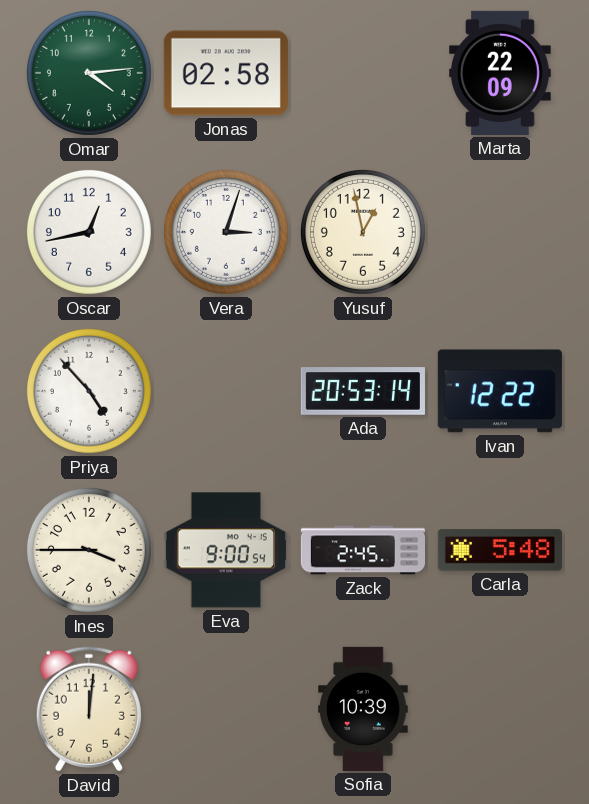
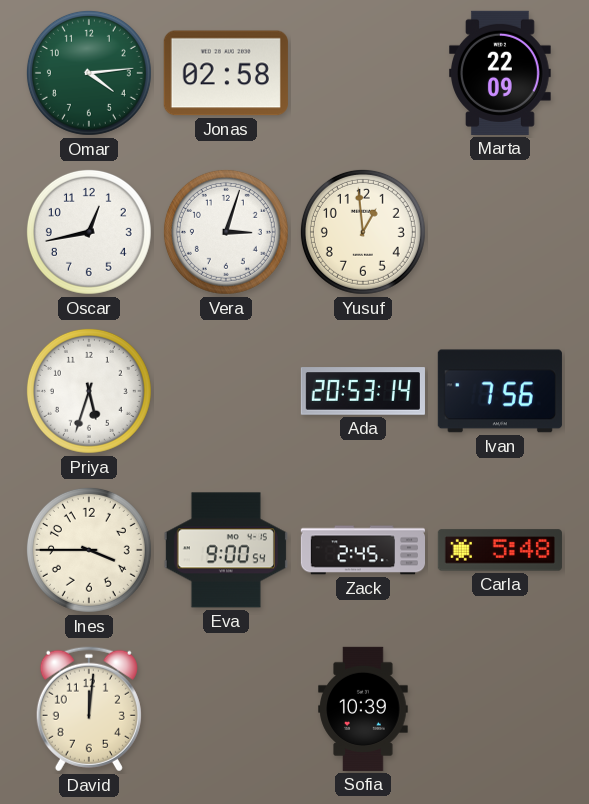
Yusuf: 12:58 -> 12:59
Priya: 4:53 -> 5:33
Ivan: 12:22 -> 7:56
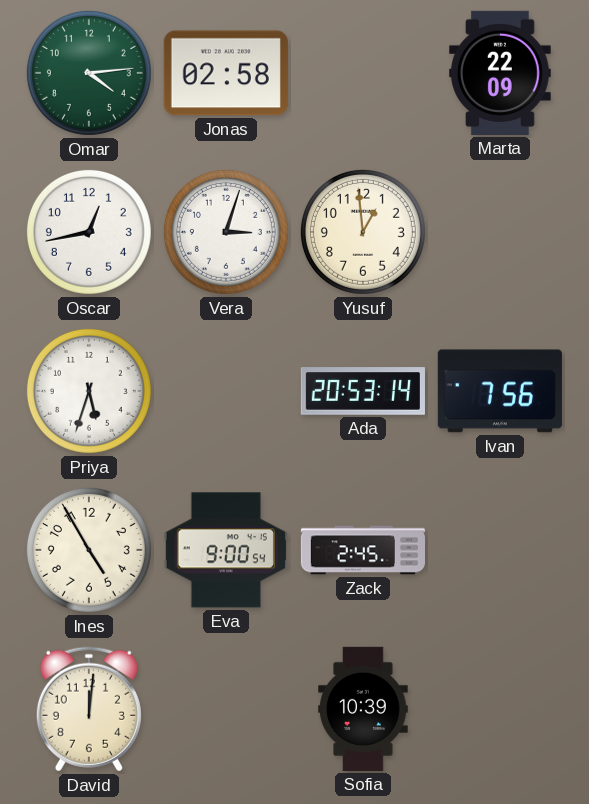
Ines: 3:45 -> 4:55
Carla: 5:48 -> none
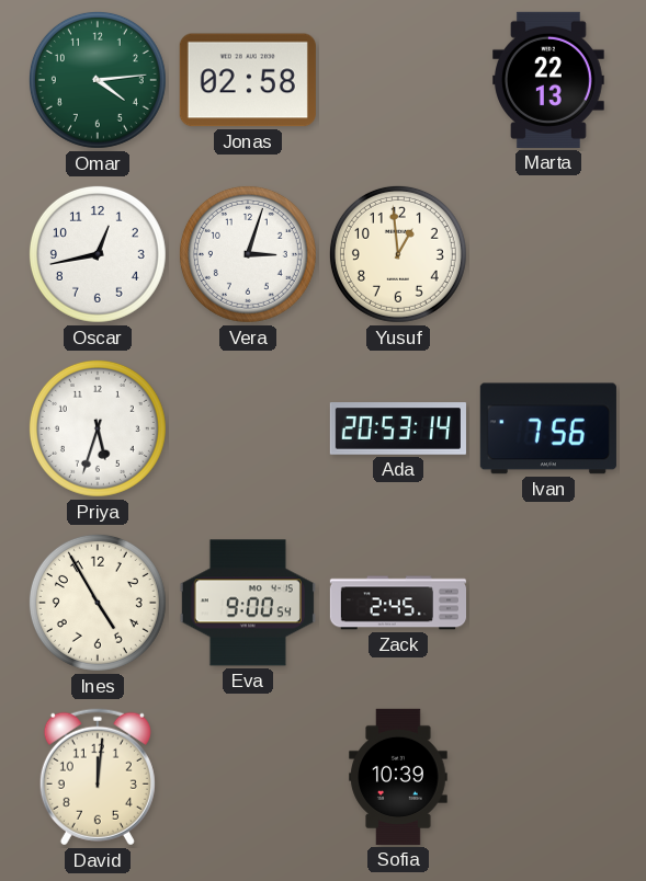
Marta: 22:09 -> 22:13
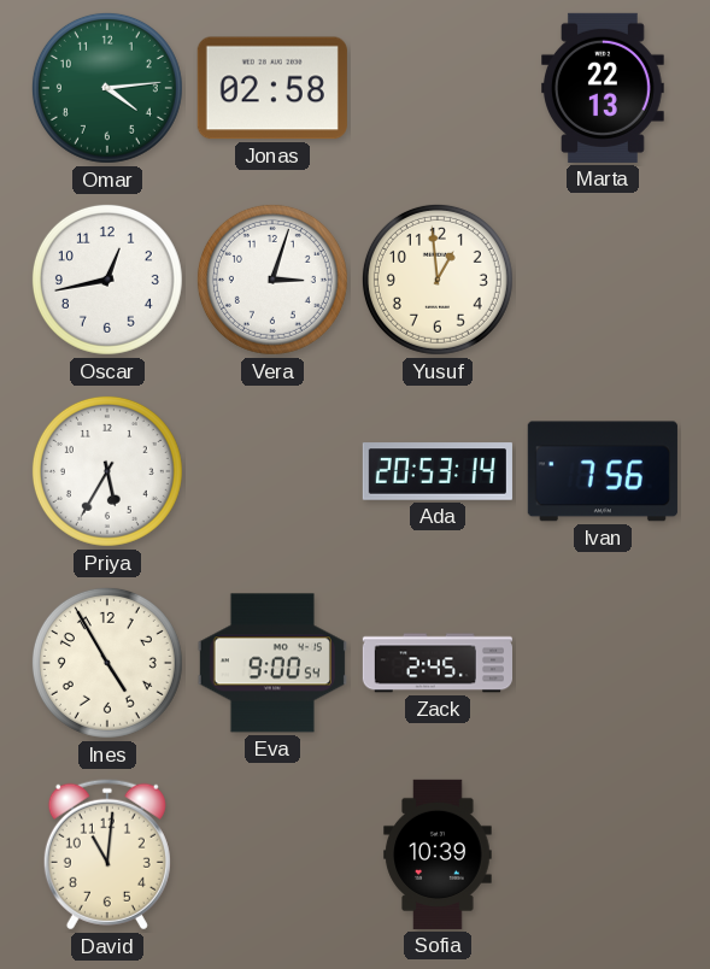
Priya: 5:33 -> 5:35
David: 12:01 -> 11:01
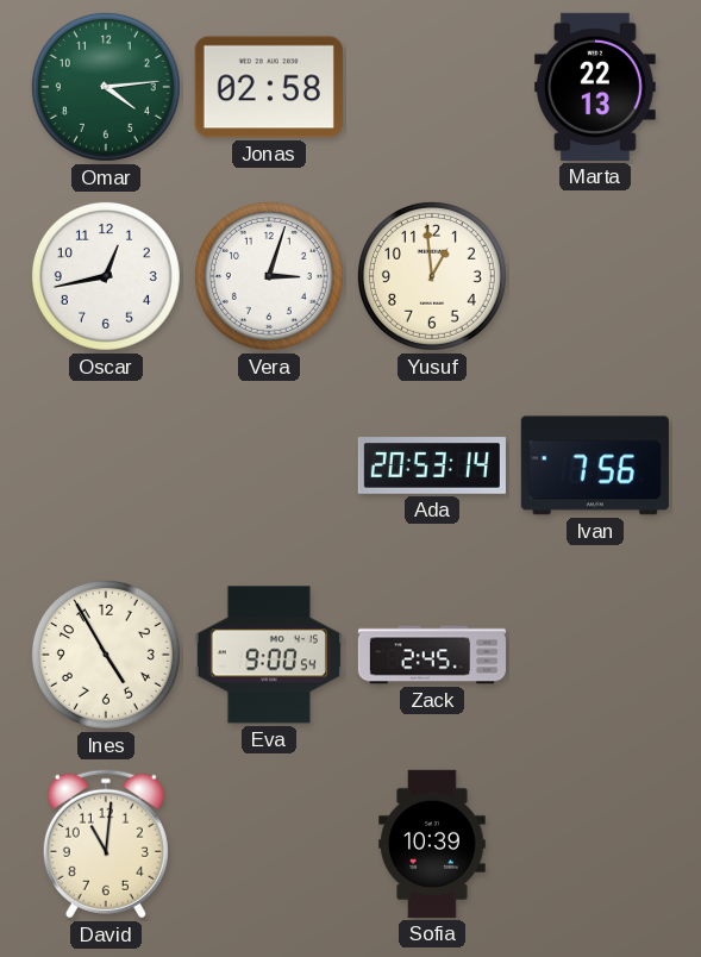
Priya: 5:35 -> none
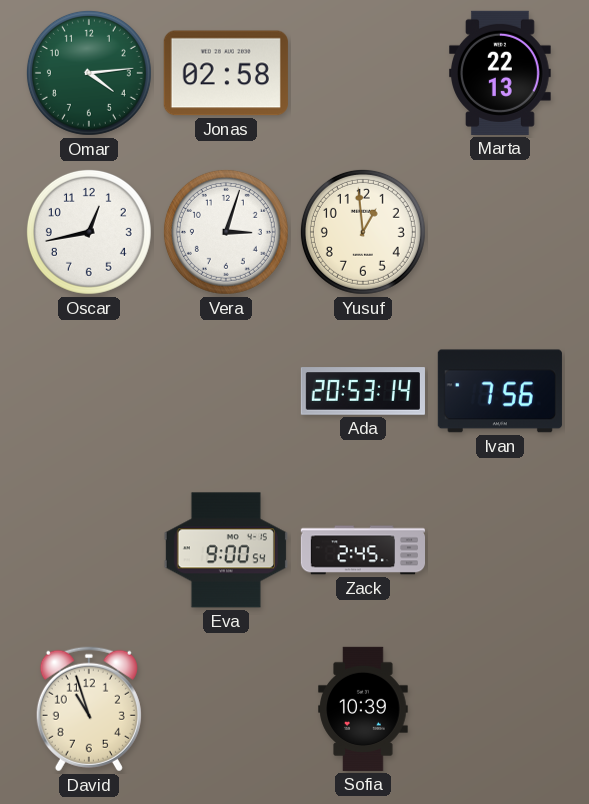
Ines: 4:55 -> none
David: 11:01 -> 10:57
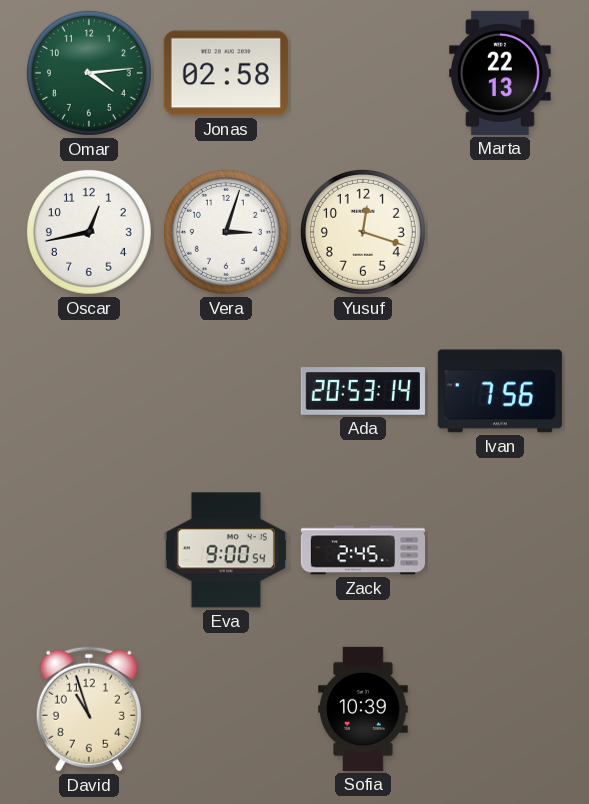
Yusuf: 12:59 -> 12:18
